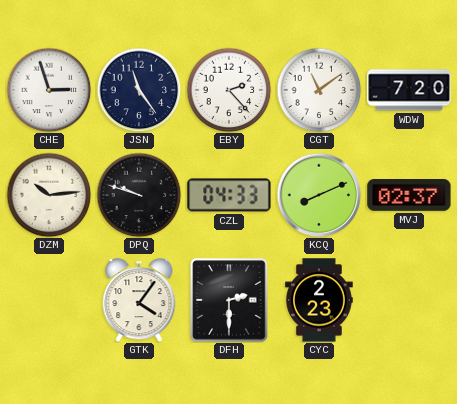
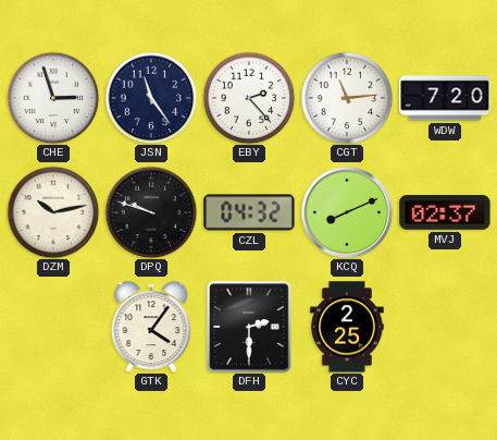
CGT: 11:09 -> 11:14
DZM: 10:14 -> 10:13
CZL: 04:33 -> 04:32
CYC: 2:23 -> 2:25
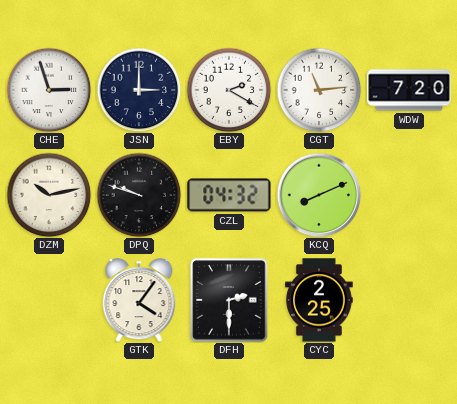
JSN: 11:24 -> 3:00
EBY: 2:23 -> 2:20
MVJ: 02:37 -> none
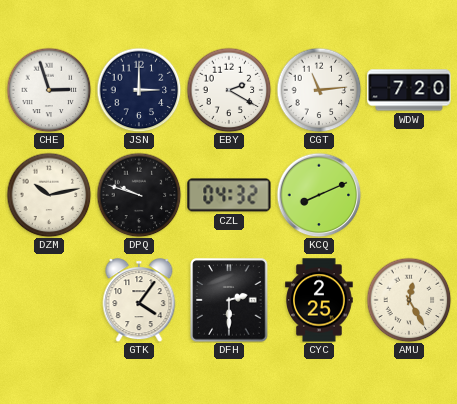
AMU: none -> 12:25
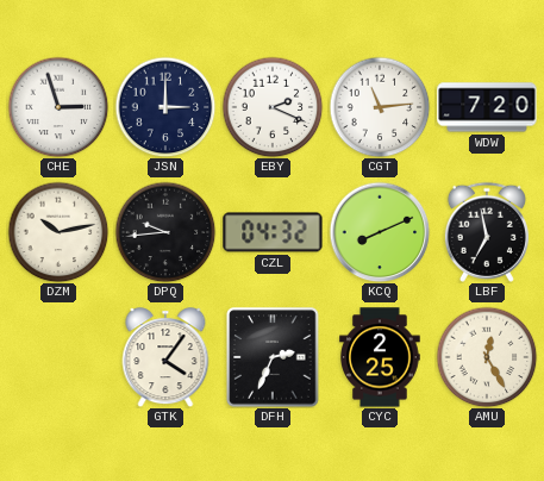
EBY: 2:20 -> 2:19
DPQ: 9:48 -> 9:44
LBF: none -> 6:58
DFH: 2:30 -> 2:34
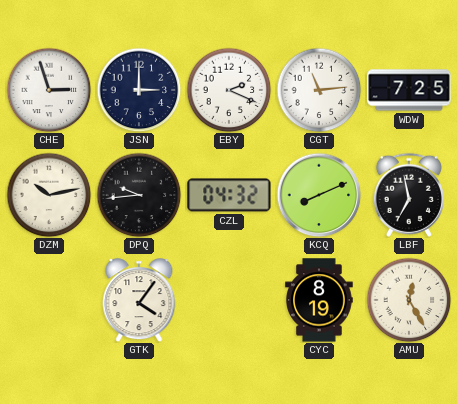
WDW: 7:20 -> 7:25
DFH: 2:34 -> none
CYC: 2:25 -> 8:19
